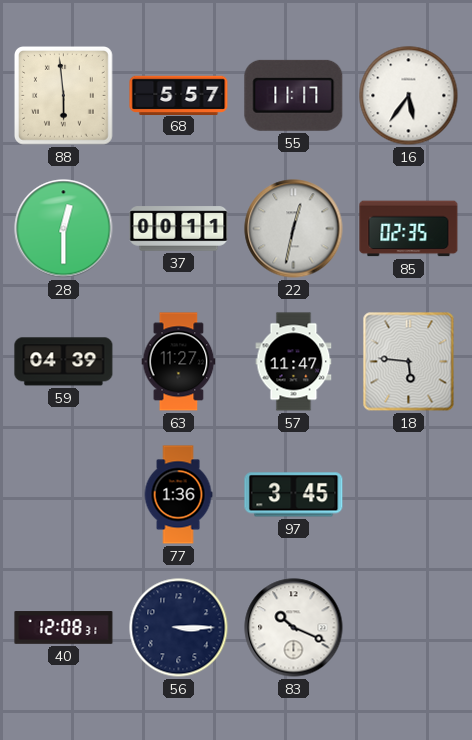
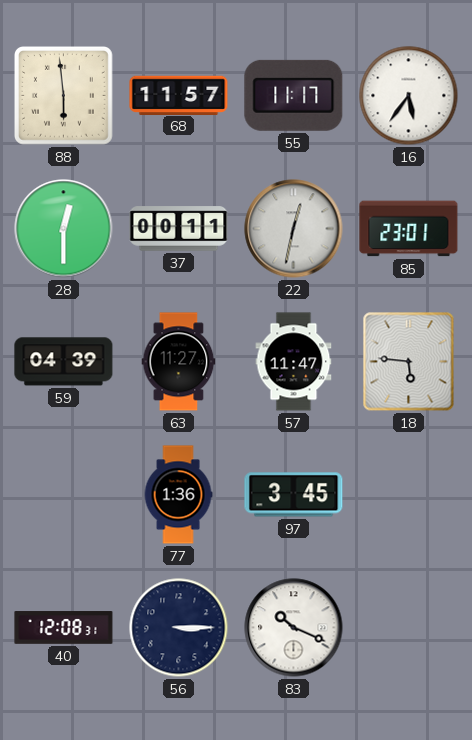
68: 5:57 -> 11:57
85: 02:35 -> 23:01
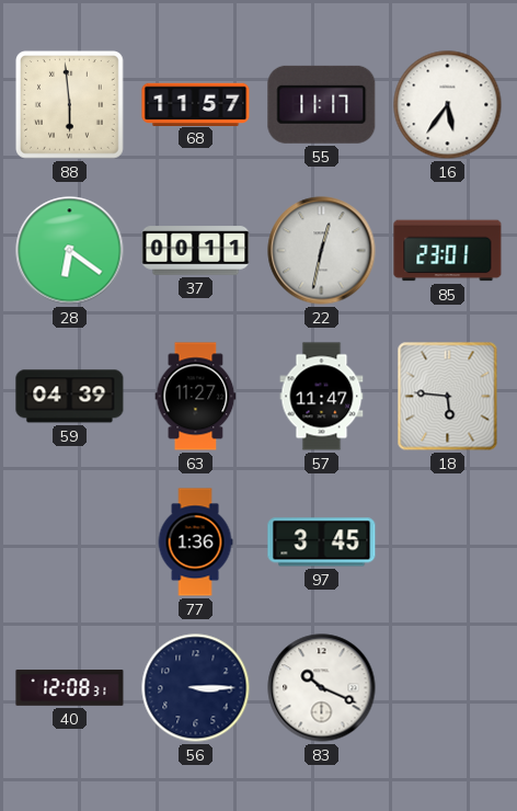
28: 12:30 -> 6:21
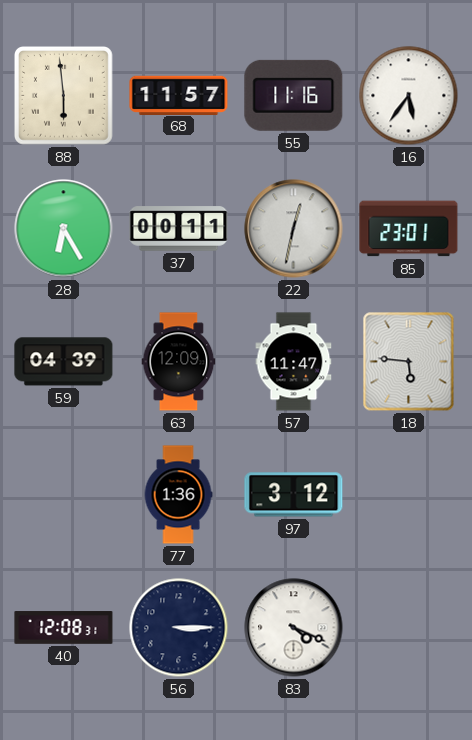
55: 11:17 -> 11:16
28: 6:21 -> 6:25
63: 11:27 -> 12:09
97: 3:45 -> 3:12
83: 10:19 -> 4:19
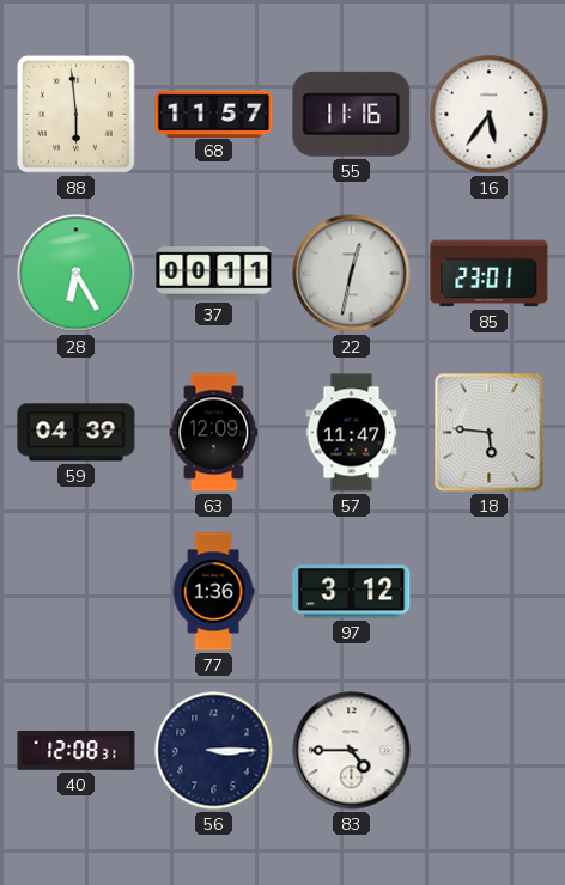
83: 4:19 -> 4:45
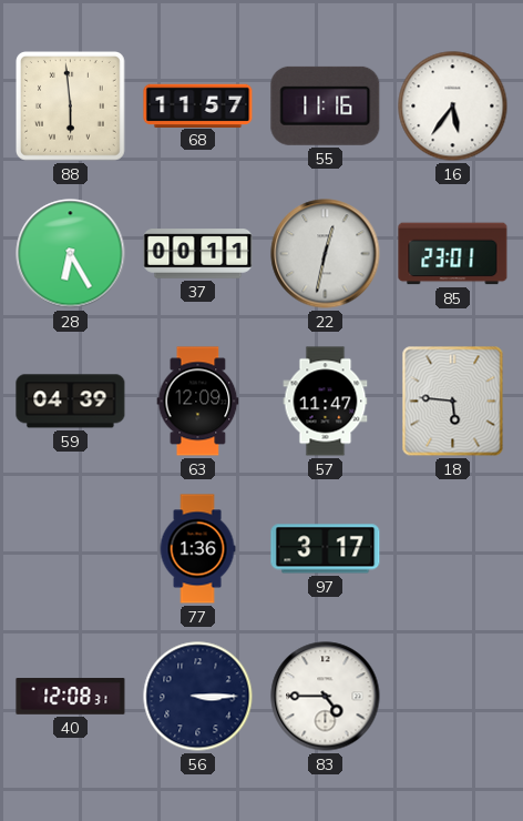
97: 3:12 -> 3:17
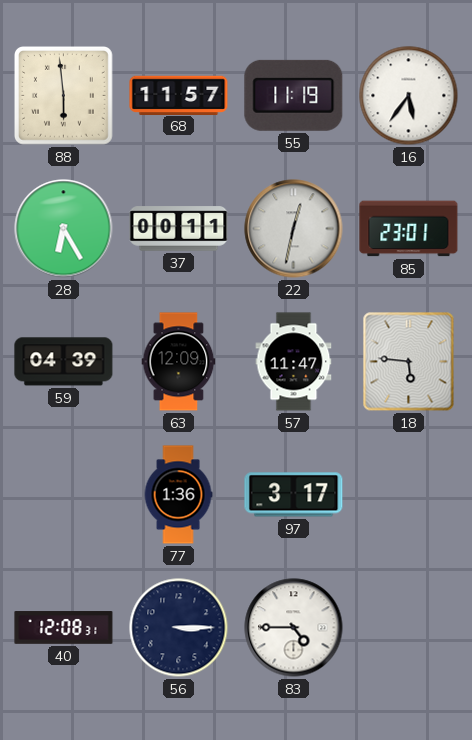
55: 11:16 -> 11:19
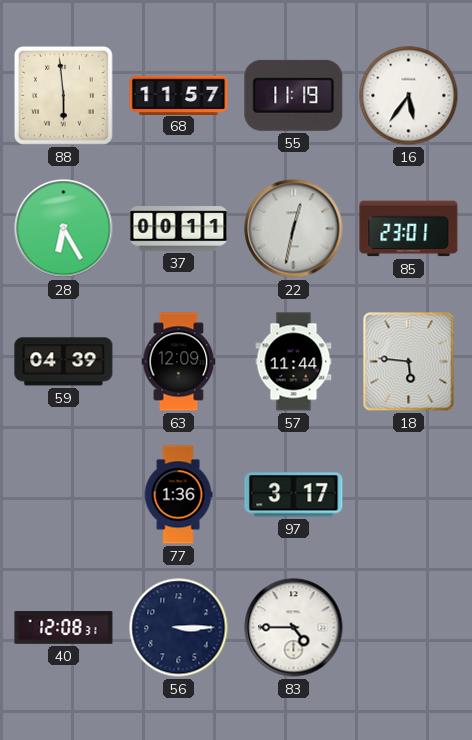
57: 11:47 -> 11:44
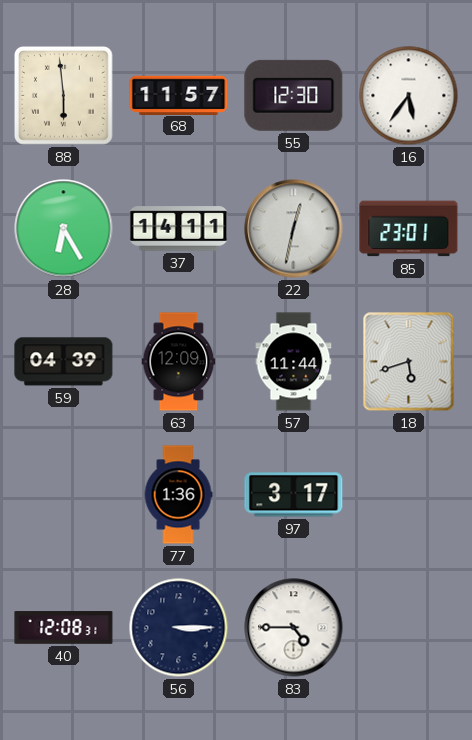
55: 11:19 -> 12:30
37: 00:11 -> 14:11
18: 5:46 -> 5:42
